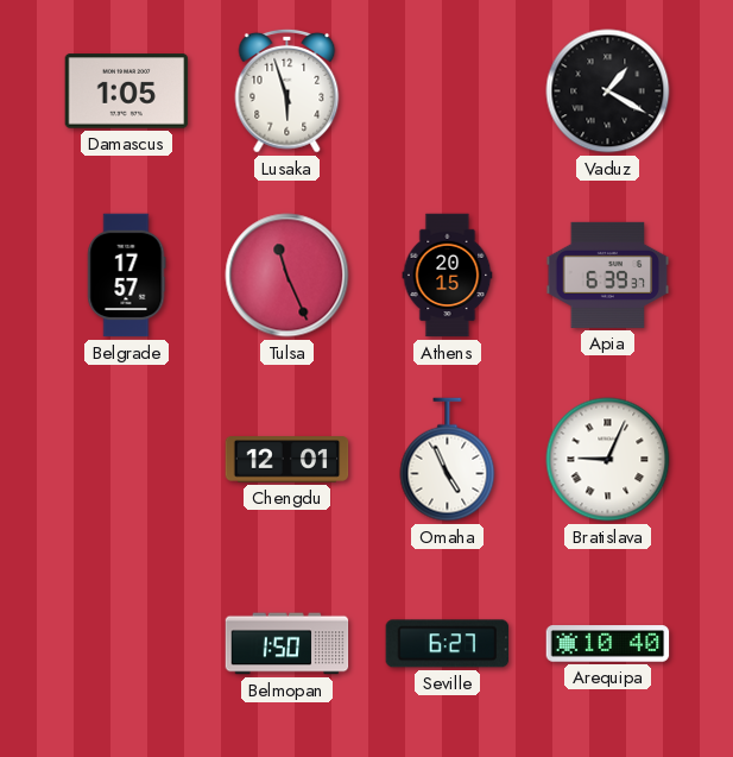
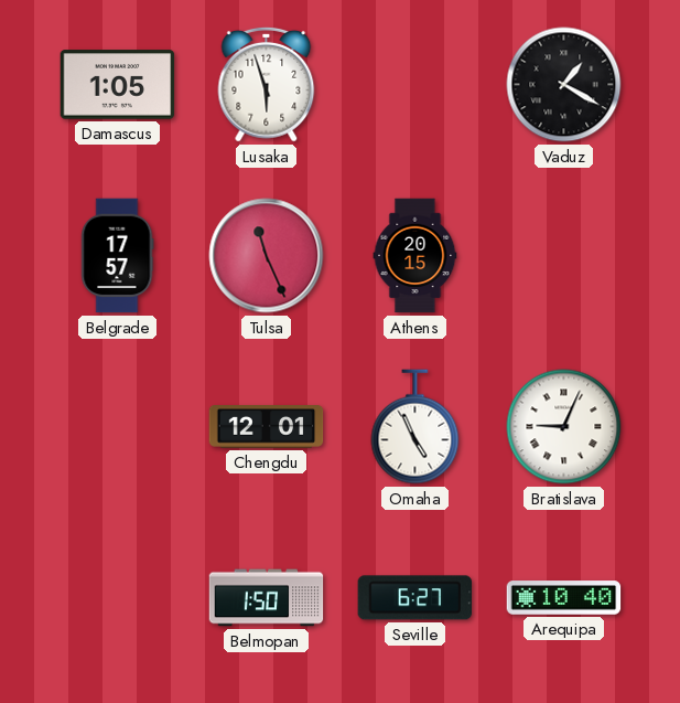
Apia: 6:39 -> none
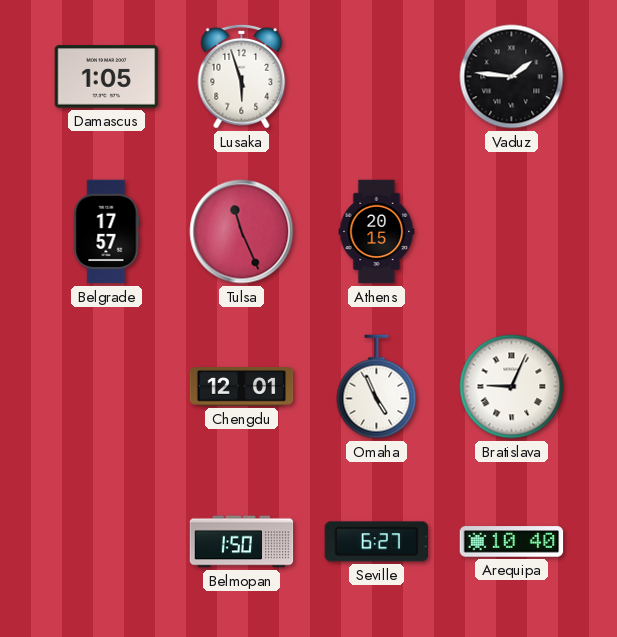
Vaduz: 1:20 -> 1:46
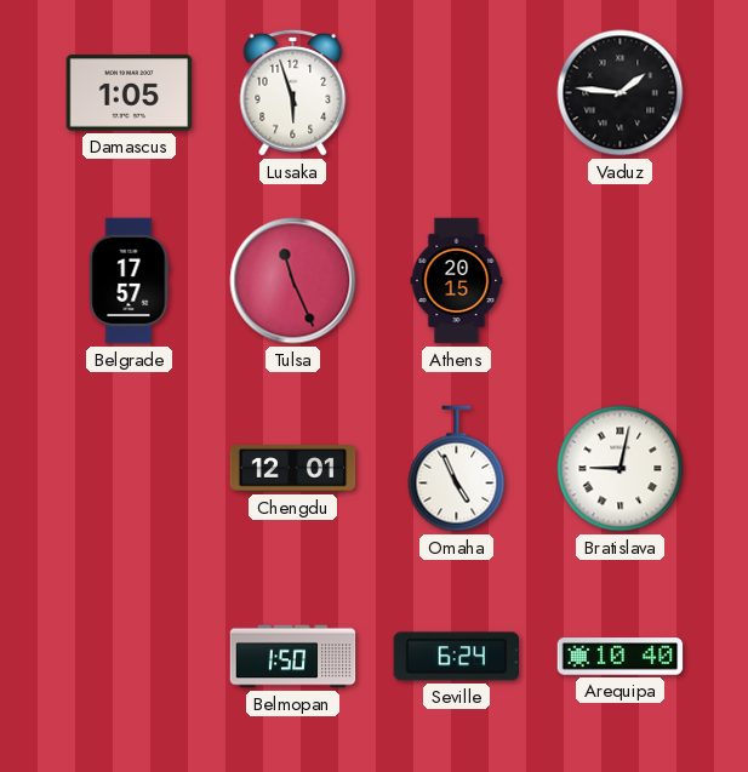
Bratislava: 9:04 -> 9:02
Seville: 6:27 -> 6:24
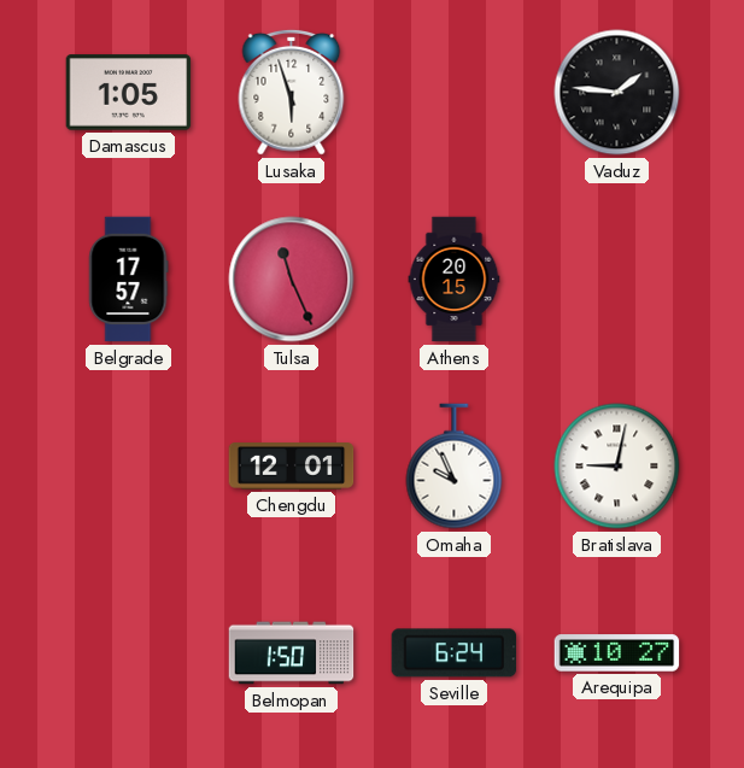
Omaha: 4:56 -> 9:56
Arequipa: 10:40 -> 10:27
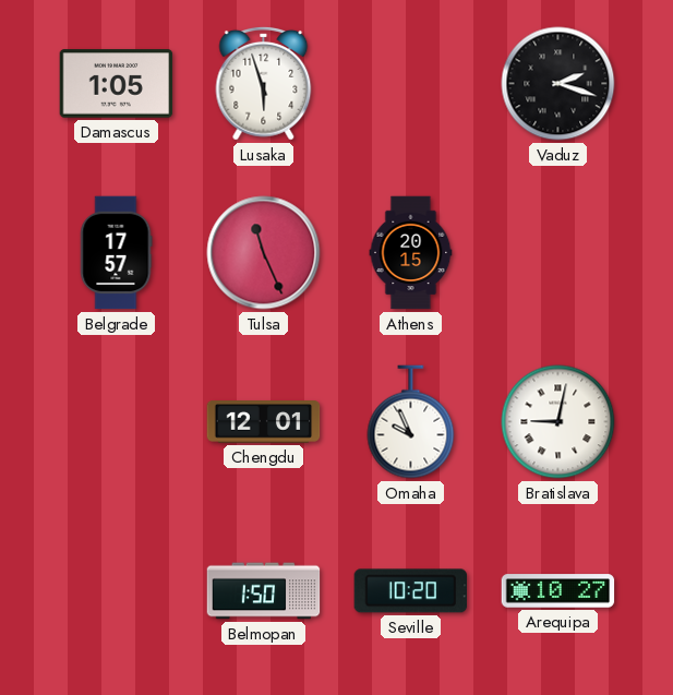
Vaduz: 1:46 -> 2:18
Seville: 6:24 -> 10:20
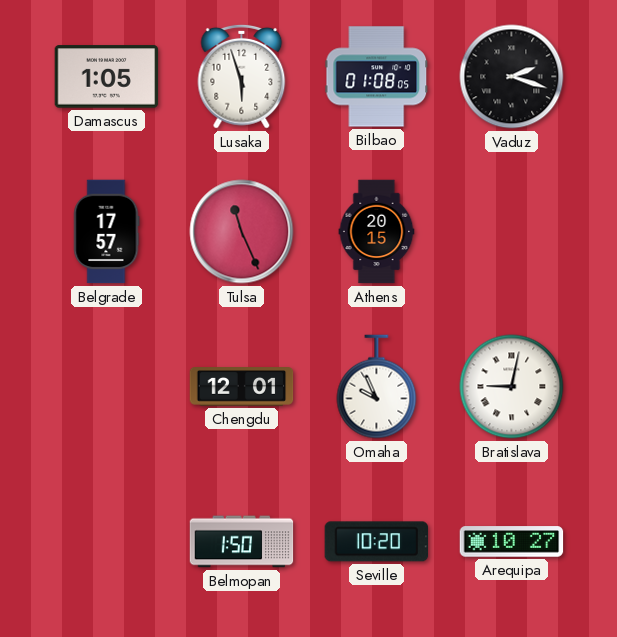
Bilbao: none -> 01:08
